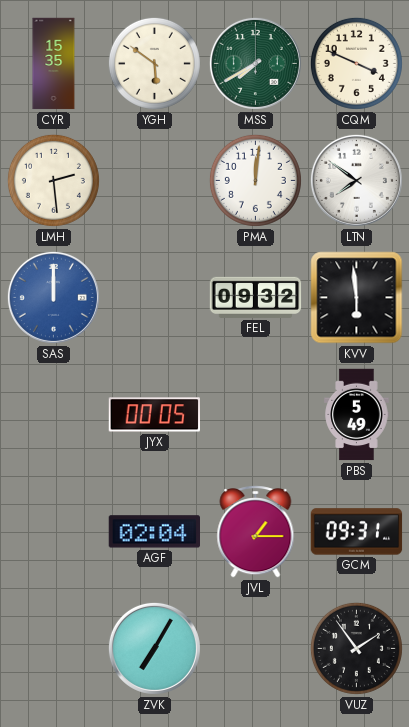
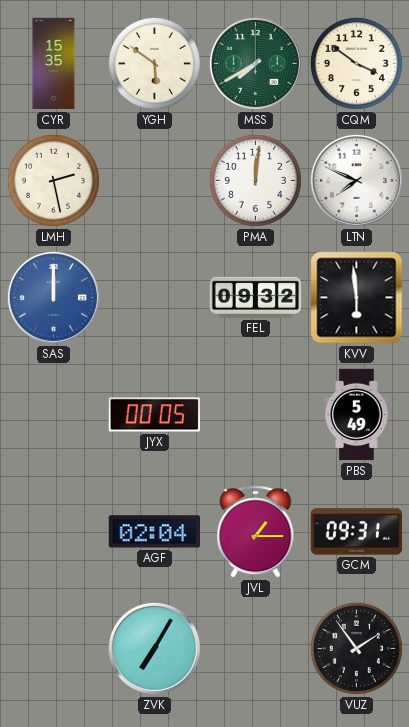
CQM: 3:49 -> 3:51
LMH: 2:29 -> 2:28
LTN: 7:51 -> 7:49
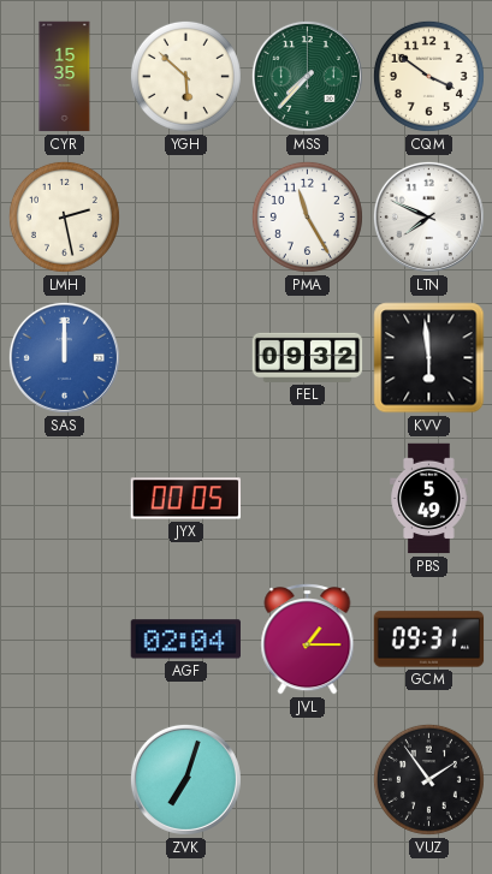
YGH: 5:51 -> 5:52
MSS: 7:40 -> 7:37
PMA: 12:01 -> 11:25
ZVK: 7:05 -> 7:03
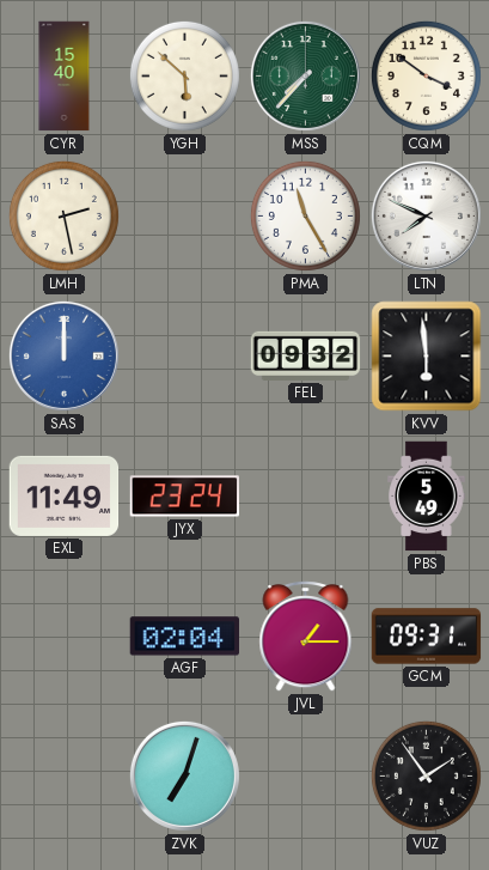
CYR: 15:35 -> 15:40
EXL: none -> 11:49
JYX: 00:05 -> 23:24
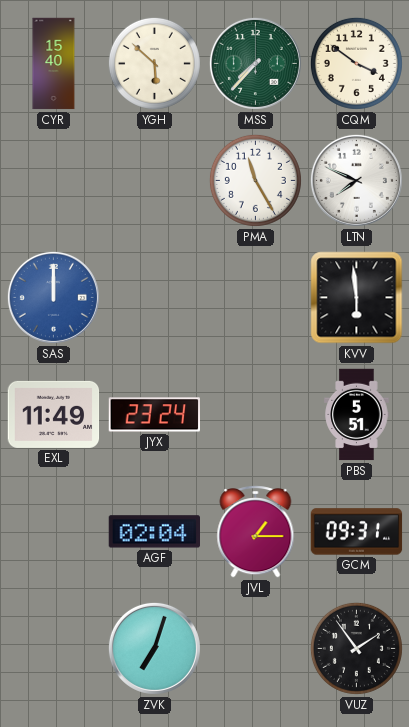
LMH: 2:28 -> none
FEL: 09:32 -> none
PBS: 5:49 -> 5:51
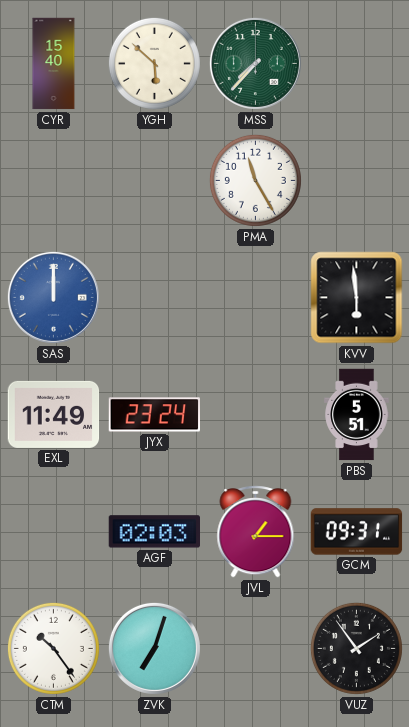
CQM: 3:51 -> none
LTN: 7:49 -> none
AGF: 02:04 -> 02:03
CTM: none -> 10:24
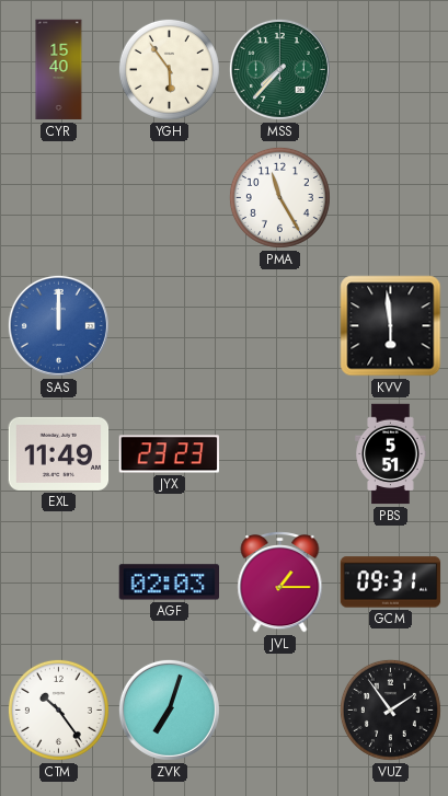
YGH: 5:52 -> 5:54
JYX: 23:24 -> 23:23
